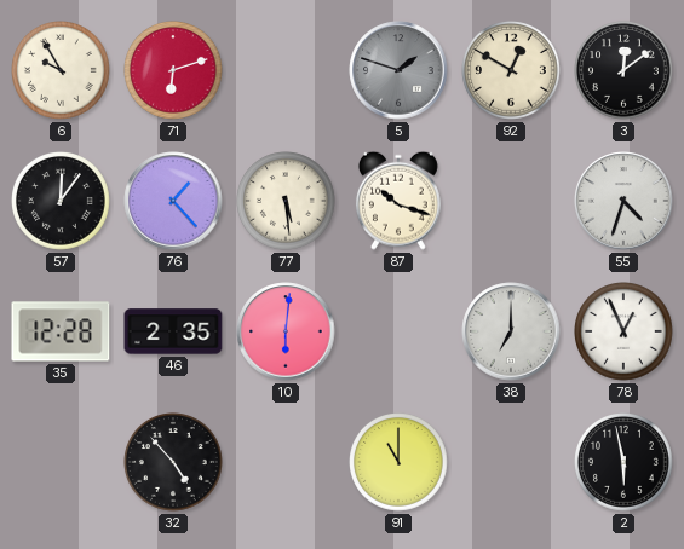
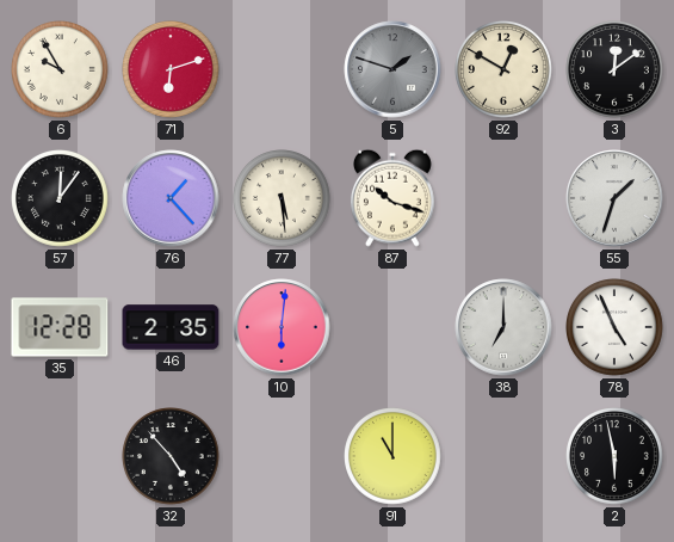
55: 4:33 -> 1:33
78: 12:56 -> 4:56
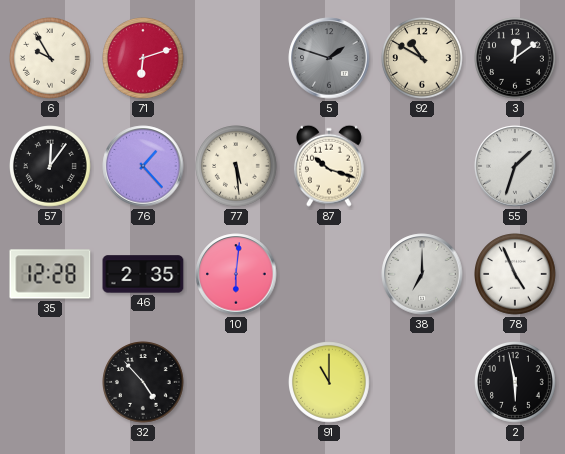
92: 12:50 -> 10:50
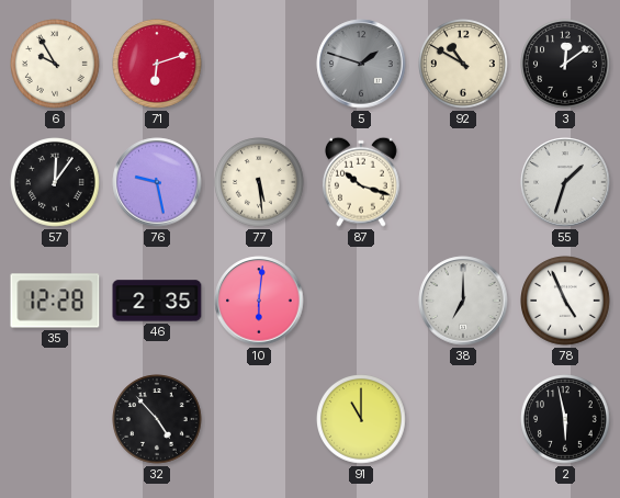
76: 1:23 -> 9:28
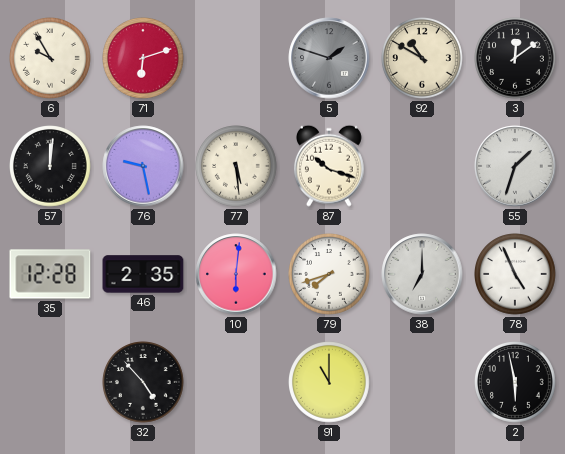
57: 12:06 -> 12:01
79: none -> 7:42
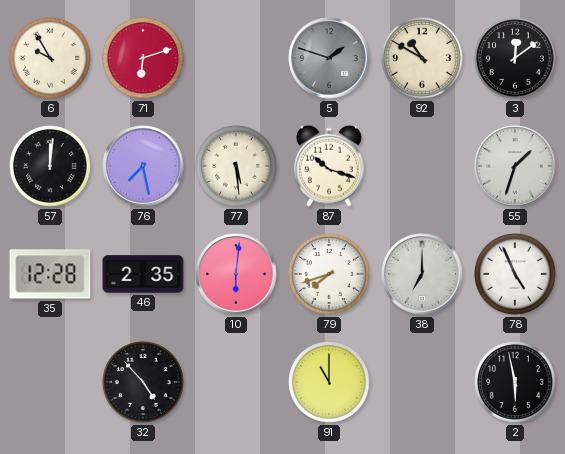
76: 9:28 -> 7:28
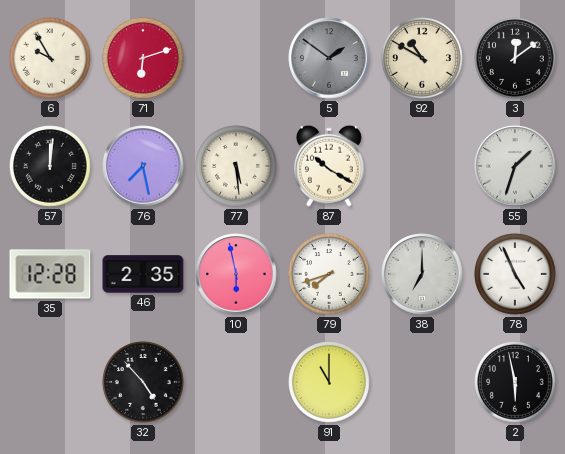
5: 1:48 -> 1:51
87: 10:18 -> 10:20
10: 6:01 -> 5:58
